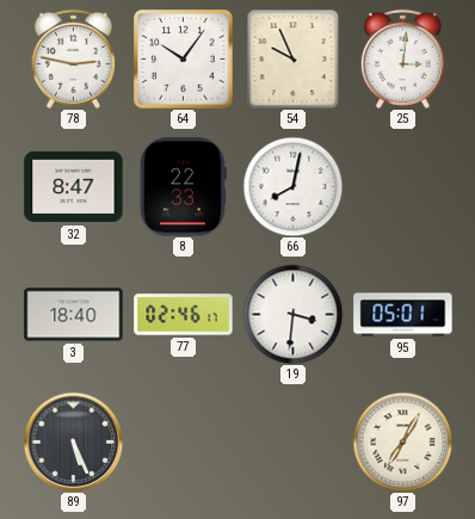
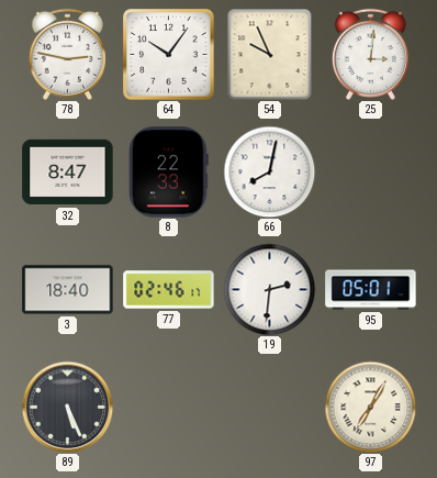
19: 3:31 -> 2:31
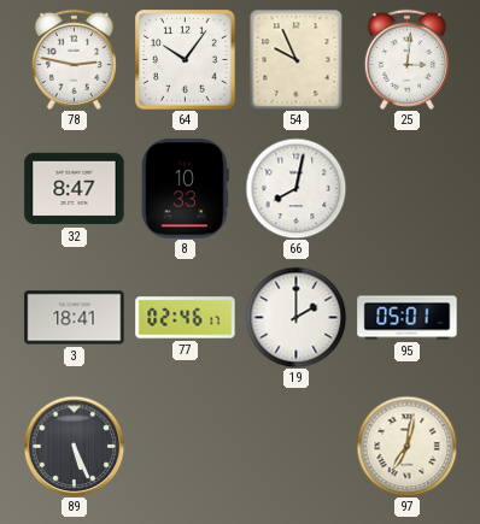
8: 22:33 -> 10:33
3: 18:40 -> 18:41
19: 2:31 -> 2:00
97: 7:05 -> 7:02
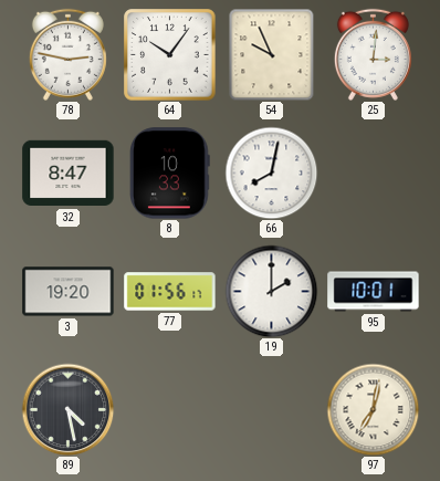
3: 18:41 -> 19:20
77: 02:46 -> 01:56
95: 05:01 -> 10:01
89: 5:26 -> 4:28
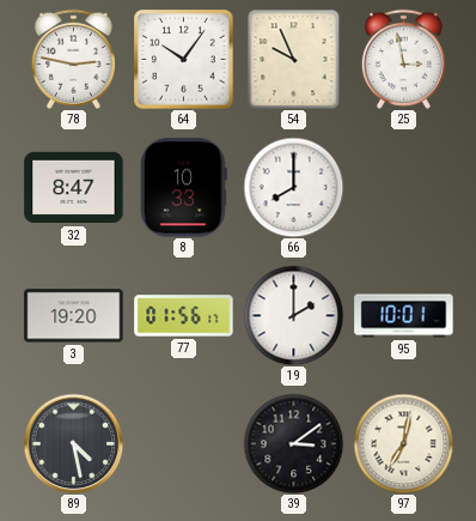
25: 3:01 -> 2:58
66: 8:02 -> 8:00
39: none -> 3:09
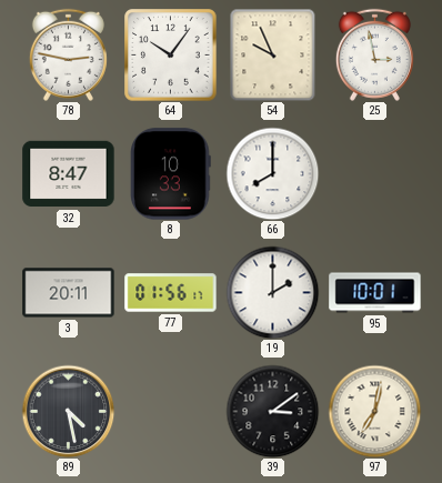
3: 19:20 -> 20:11
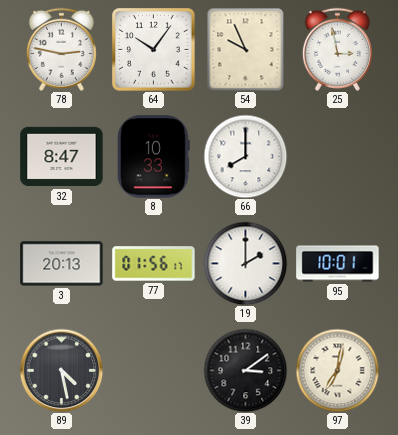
3: 20:11 -> 20:13
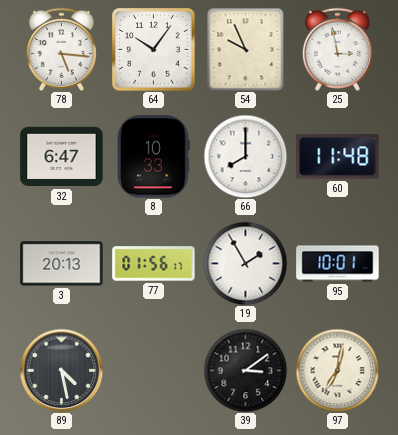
78: 2:47 -> 5:16
32: 8:47 -> 6:47
60: none -> 11:48
19: 2:00 -> 1:55
